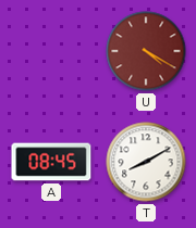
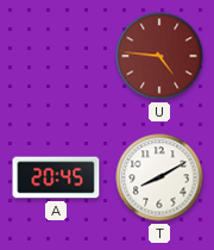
U: 4:20 -> 4:46
A: 08:45 -> 20:45
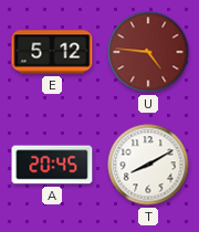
E: none -> 5:12
